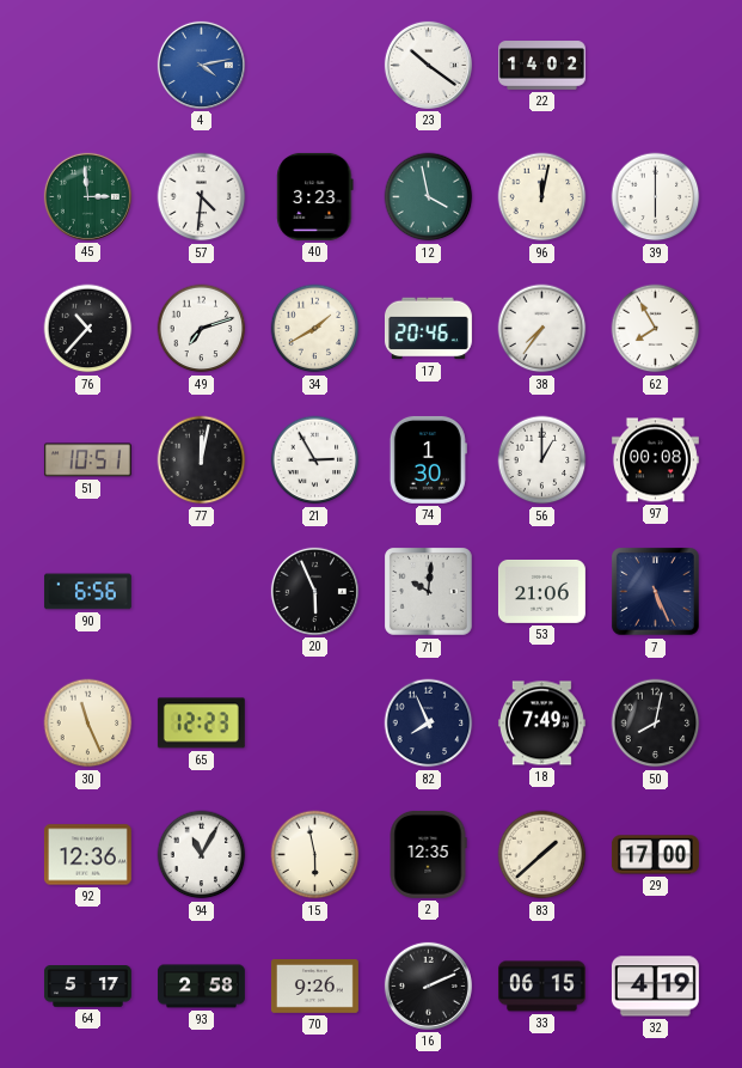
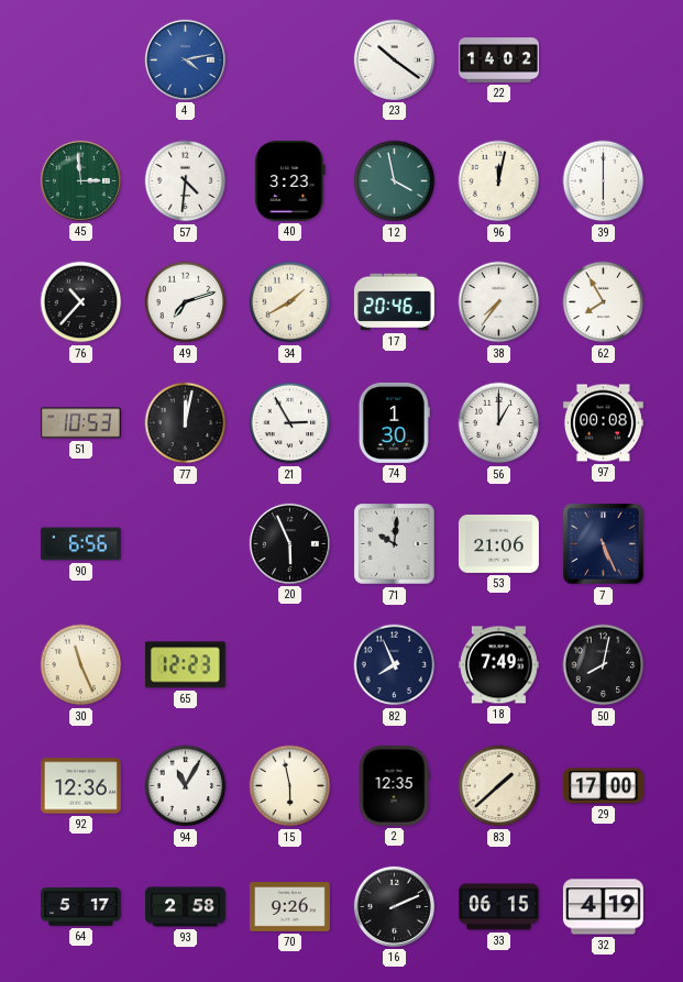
51: 10:51 -> 10:53
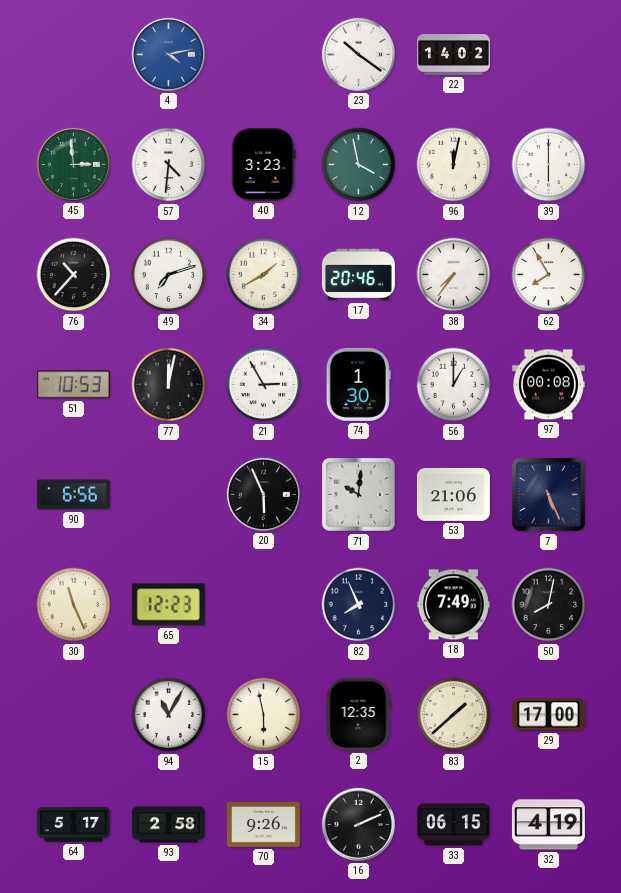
92: 12:36 -> none
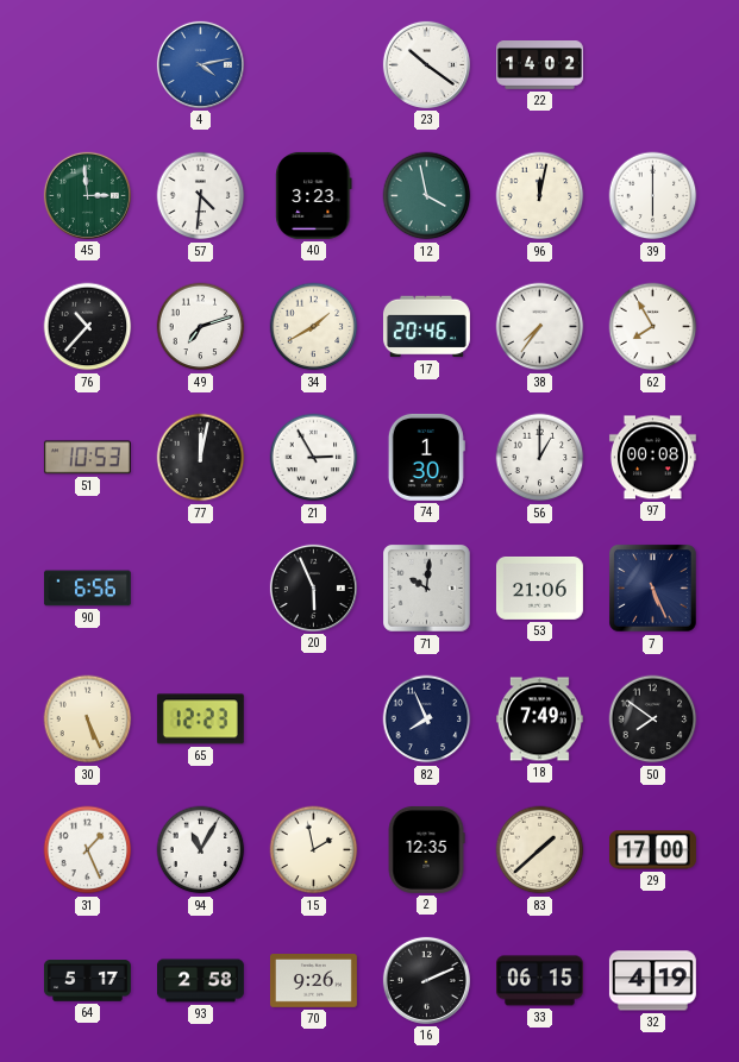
30: 11:26 -> 5:26
50: 8:02 -> 7:51
31: none -> 1:26
15: 5:58 -> 1:58
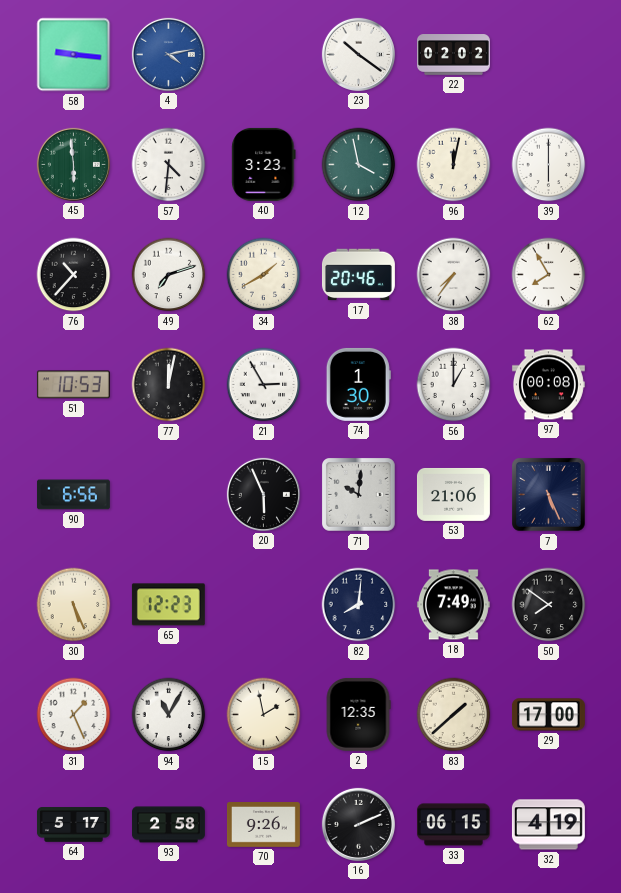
58: none -> 9:16
22: 14:02 -> 02:02
45: 2:59 -> 5:59
82: 7:56 -> 8:01
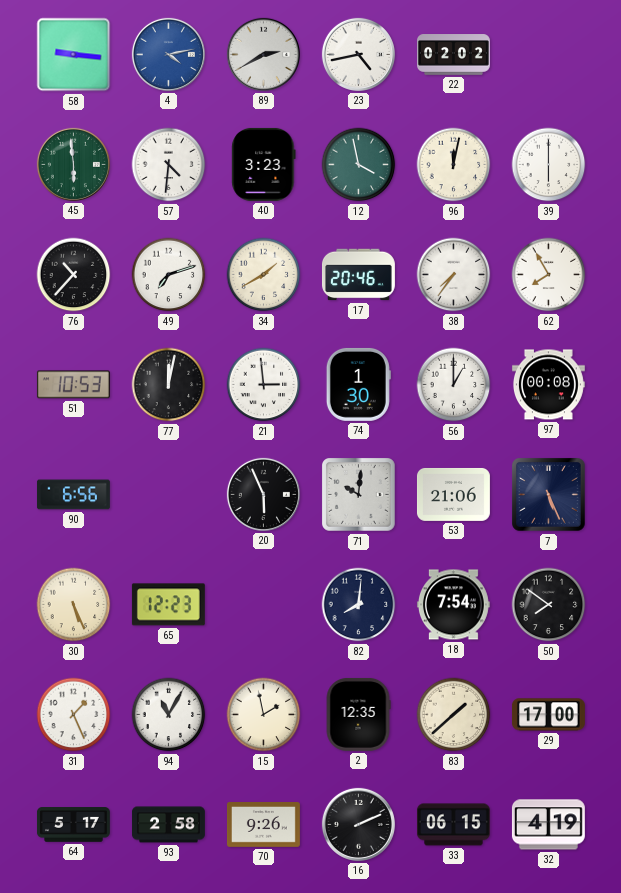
89: none -> 2:40
23: 10:21 -> 4:43
21: 2:55 -> 2:59
18: 7:49 -> 7:54
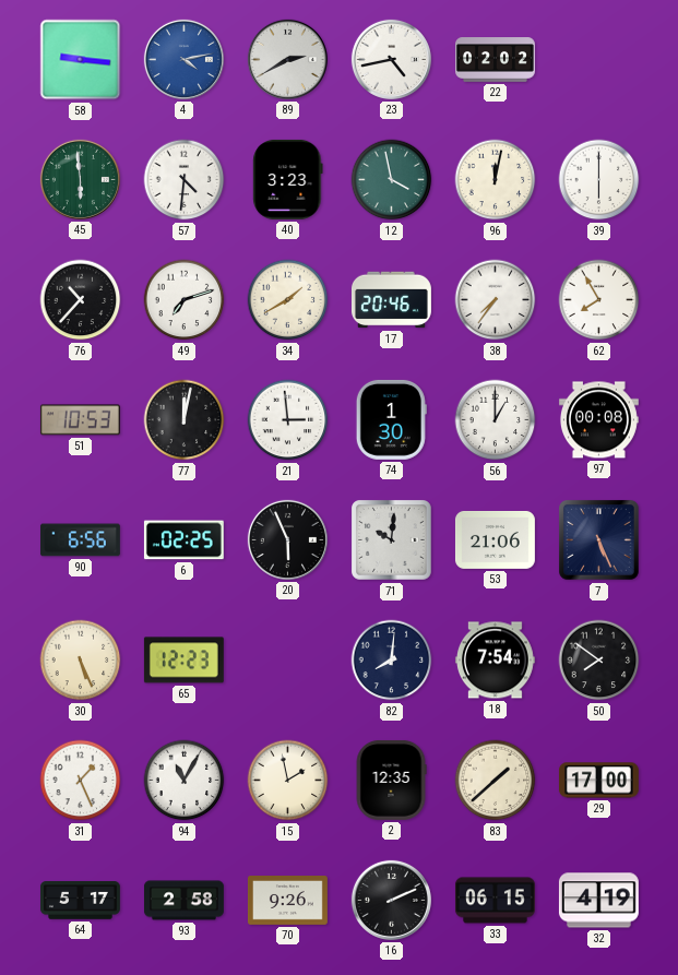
6: none -> 02:25
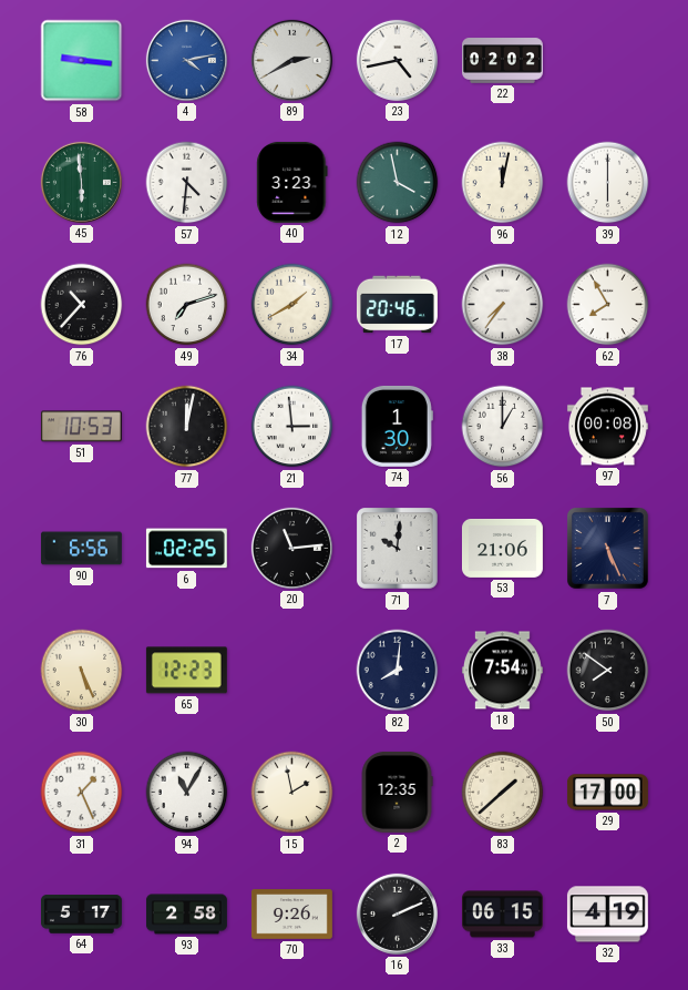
20: 5:56 -> 11:14
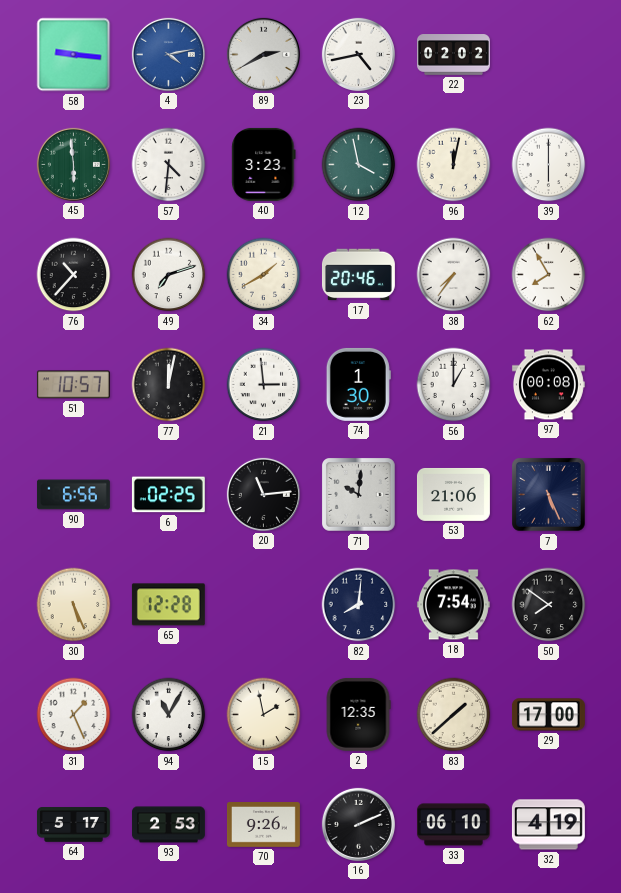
51: 10:53 -> 10:57
65: 12:23 -> 12:28
93: 2:58 -> 2:53
33: 06:15 -> 06:10
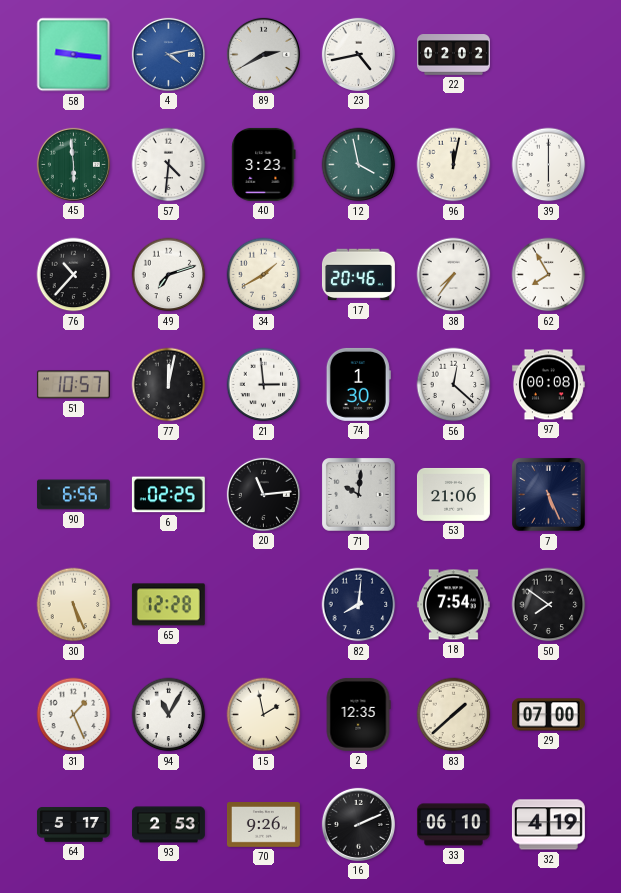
56: 1:00 -> 12:22
29: 17:00 -> 07:00
